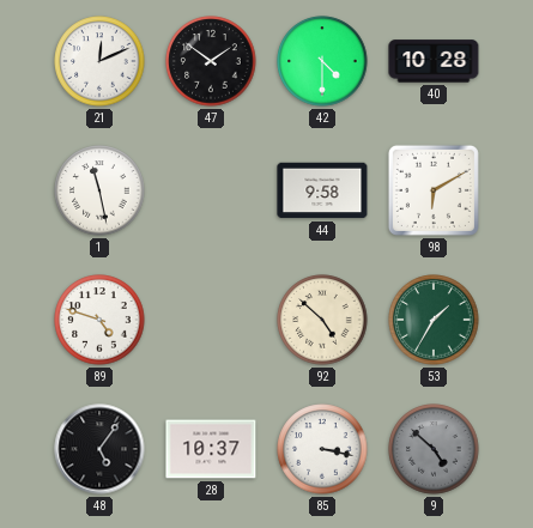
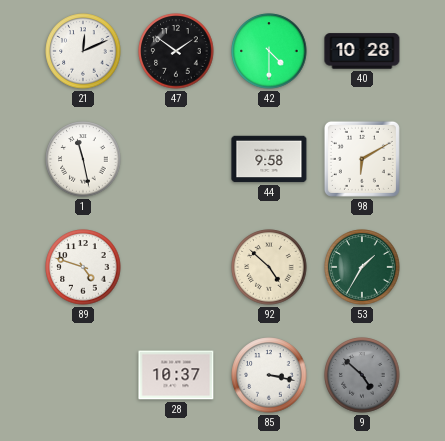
48: 5:06 -> none
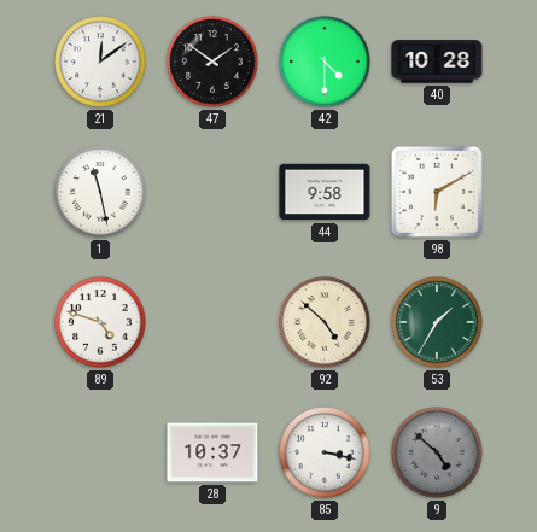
21: 12:11 -> 12:09
